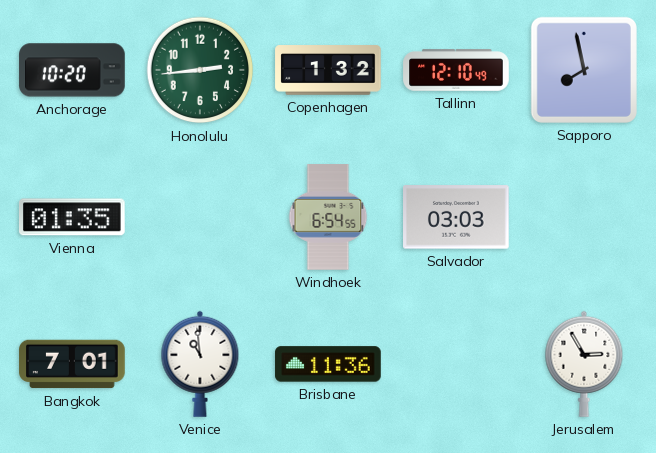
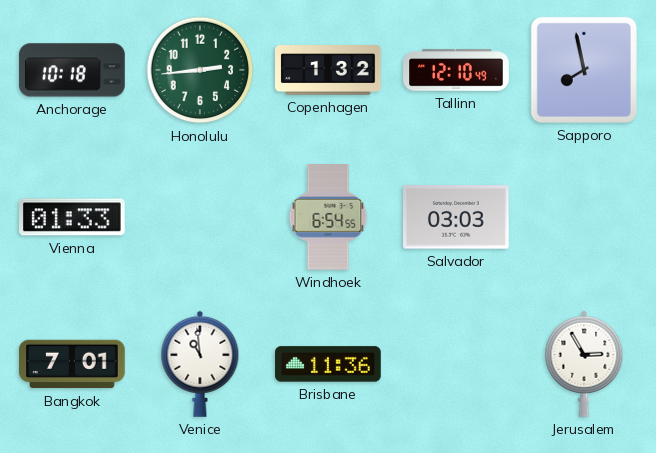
Anchorage: 10:20 -> 10:18
Vienna: 01:35 -> 01:33
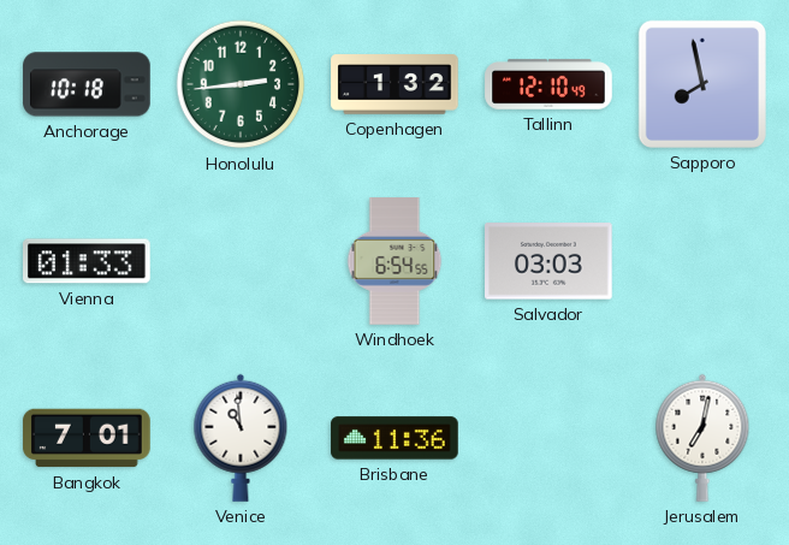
Jerusalem: 2:55 -> 7:02
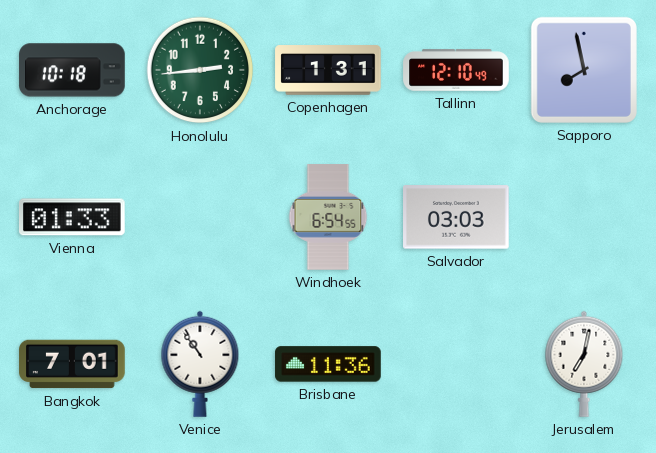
Copenhagen: 1:32 -> 1:31
Venice: 10:59 -> 10:54
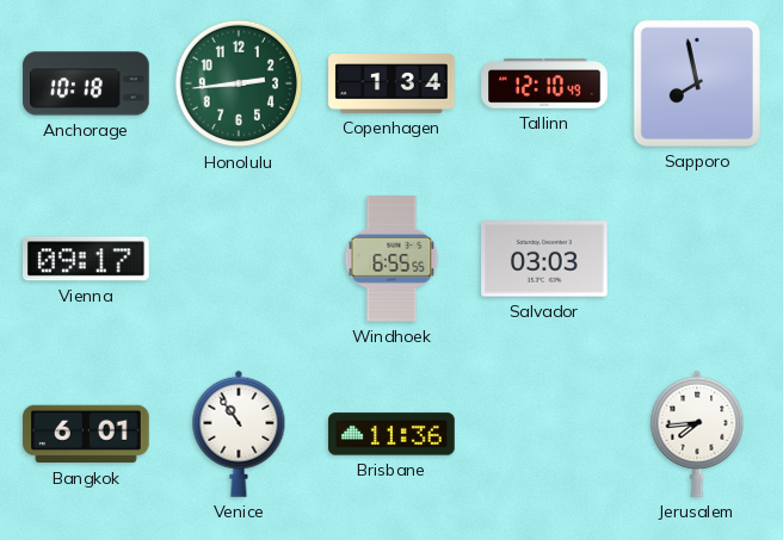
Copenhagen: 1:31 -> 1:34
Vienna: 01:33 -> 09:17
Windhoek: 6:54 -> 6:55
Bangkok: 7:01 -> 6:01
Jerusalem: 7:02 -> 7:44
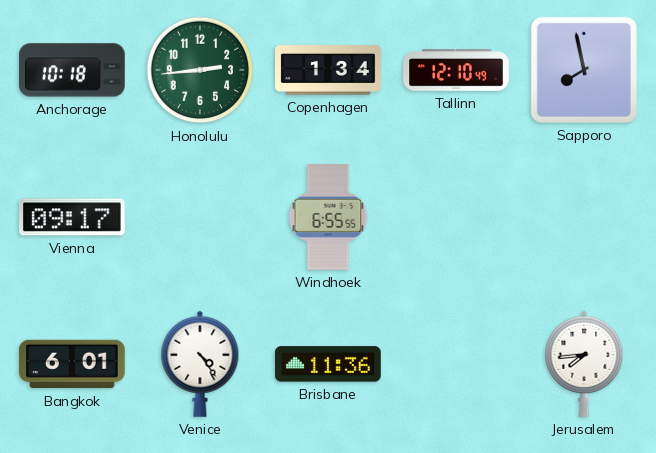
Salvador: 03:03 -> none
Venice: 10:54 -> 4:24
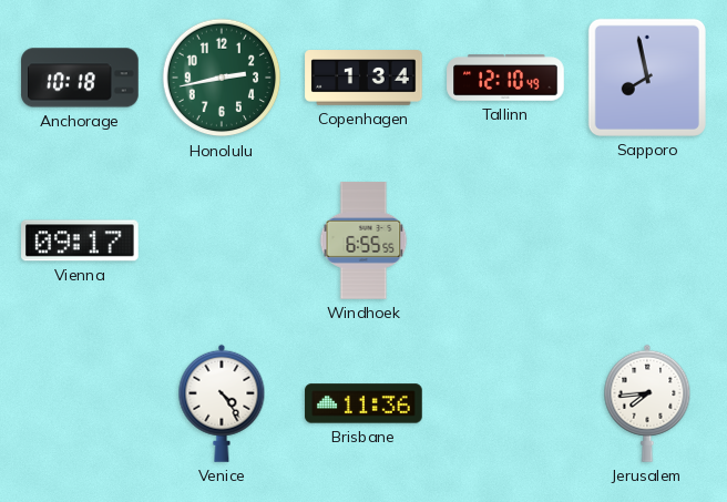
Honolulu: 2:44 -> 2:43
Bangkok: 6:01 -> none
